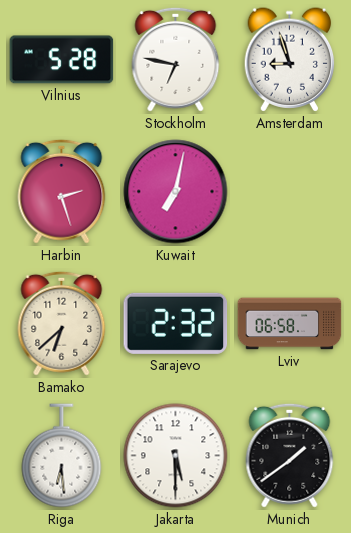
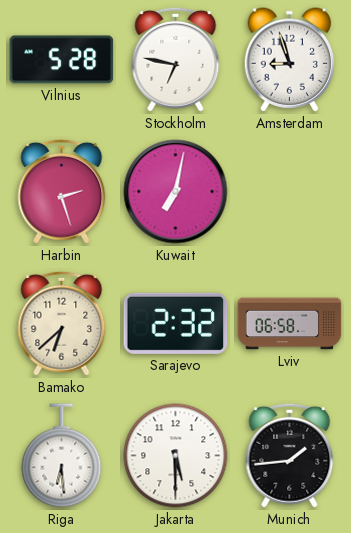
Munich: 1:39 -> 1:44
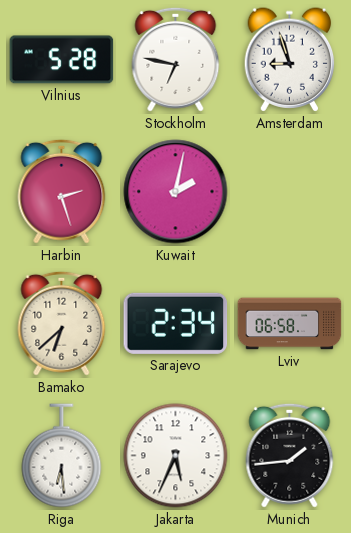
Kuwait: 7:02 -> 2:02
Sarajevo: 2:32 -> 2:34
Jakarta: 5:30 -> 5:34
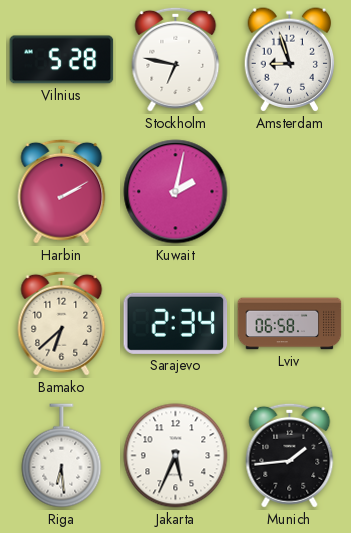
Harbin: 2:27 -> 2:10
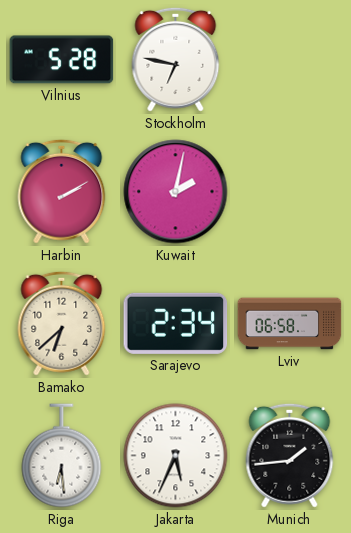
Amsterdam: 8:57 -> none
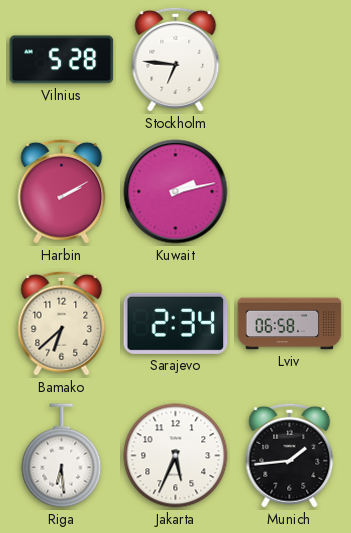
Stockholm: 6:47 -> 6:46
Kuwait: 2:02 -> 2:13
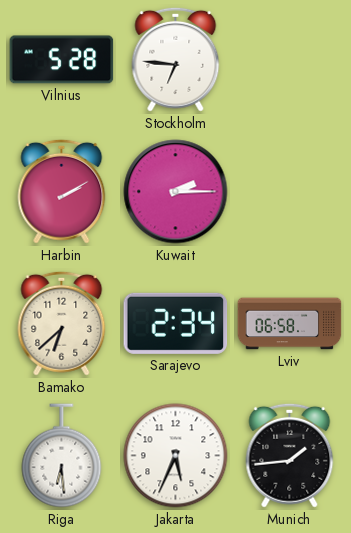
Kuwait: 2:13 -> 2:15
